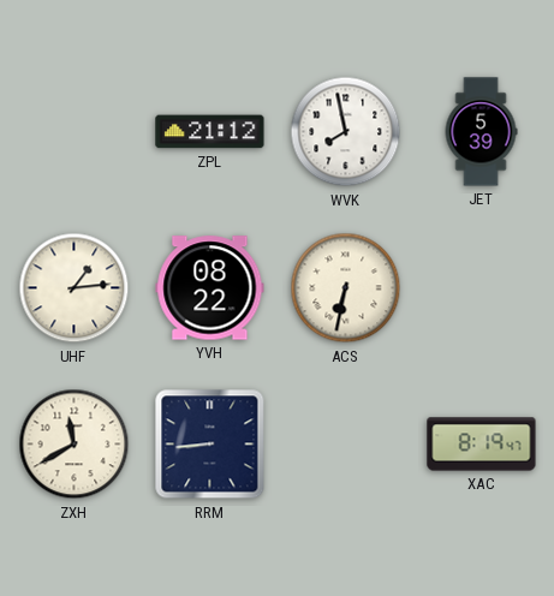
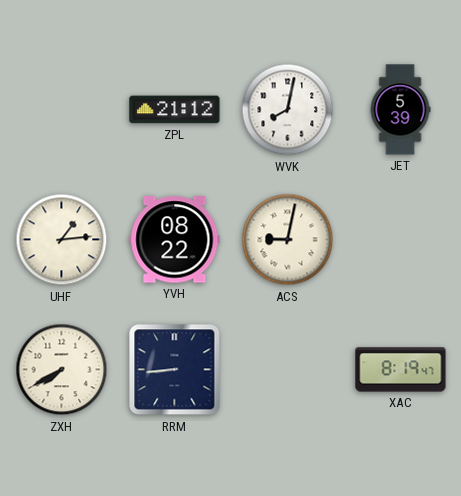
WVK: 7:58 -> 8:02
ACS: 6:32 -> 9:02
ZXH: 11:40 -> 7:40
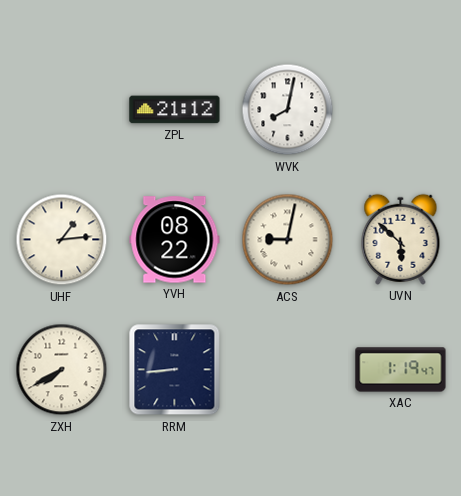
JET: 5:39 -> none
UVN: none -> 5:52
XAC: 8:19 -> 1:19
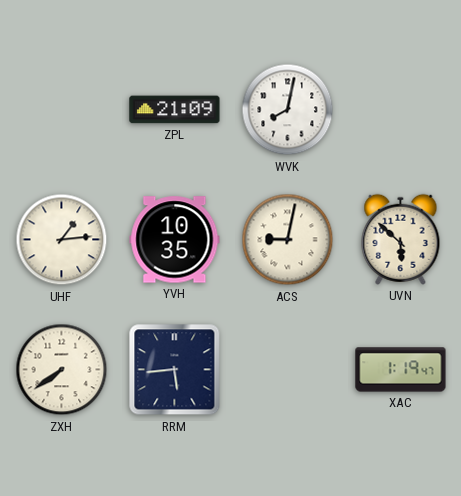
ZPL: 21:12 -> 21:09
YVH: 08:22 -> 10:35
ZXH: 7:40 -> 7:39
RRM: 8:44 -> 5:44
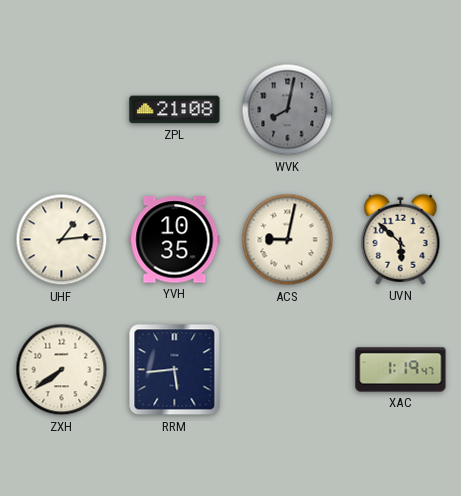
ZPL: 21:09 -> 21:08
WVK dial: white -> grey
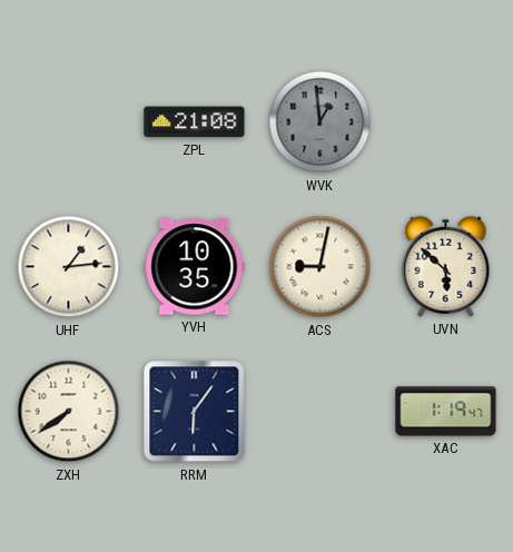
WVK: 8:02 -> 12:59
RRM: 5:44 -> 6:06
